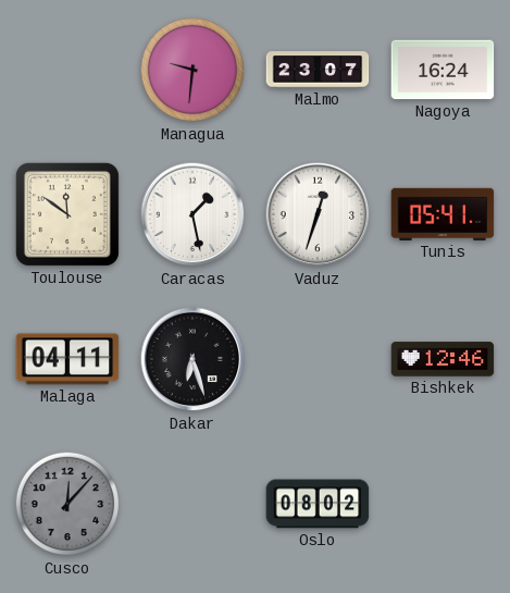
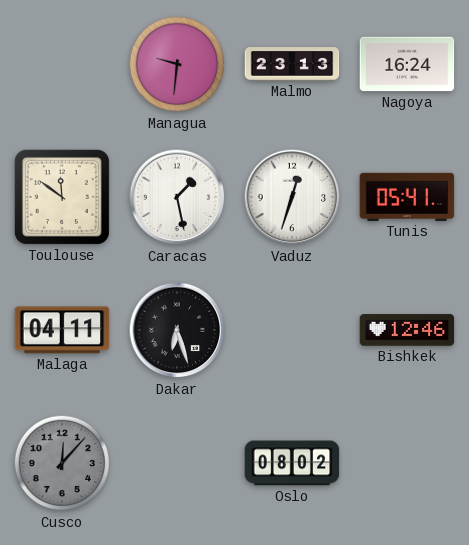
Malmo: 23:07 -> 23:13
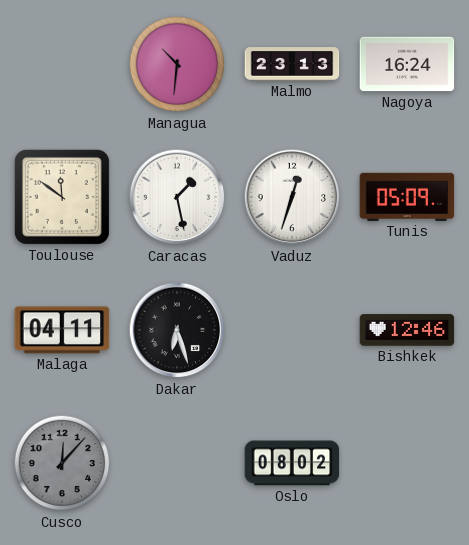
Managua: 9:31 -> 10:31
Tunis: 05:41 -> 05:09
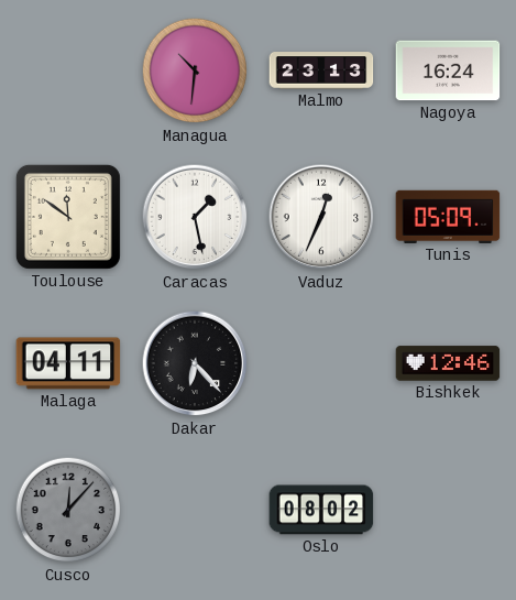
Vaduz: 12:33 -> 12:34
Dakar: 6:27 -> 6:23
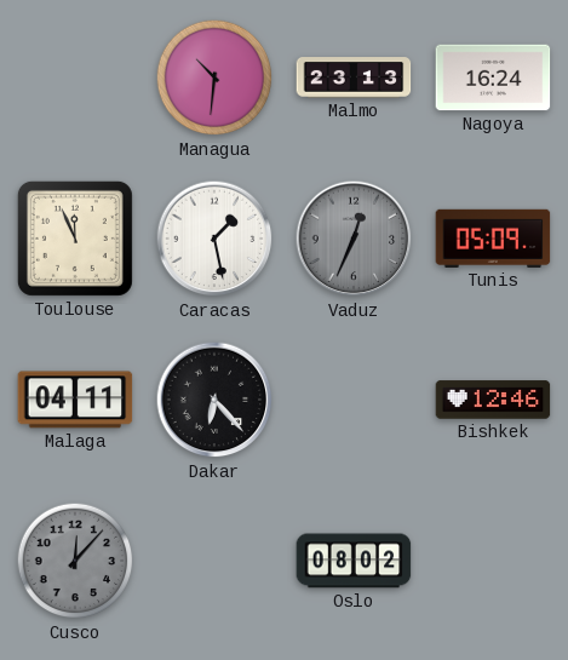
Toulouse: 11:51 -> 11:56
Vaduz dial: white -> grey
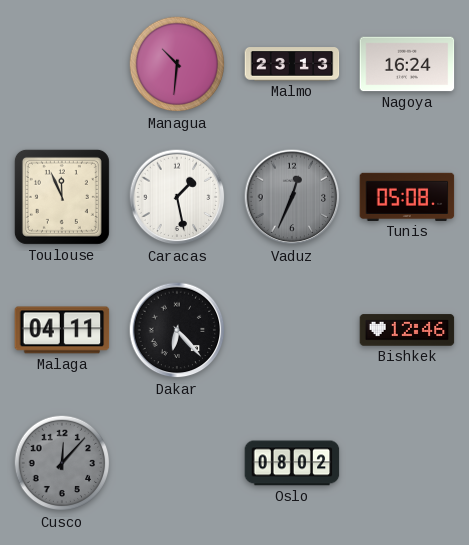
Tunis: 05:09 -> 05:08
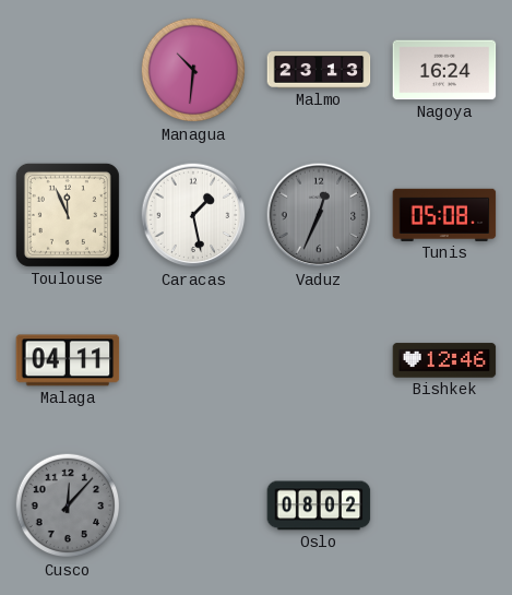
Dakar: 6:23 -> none
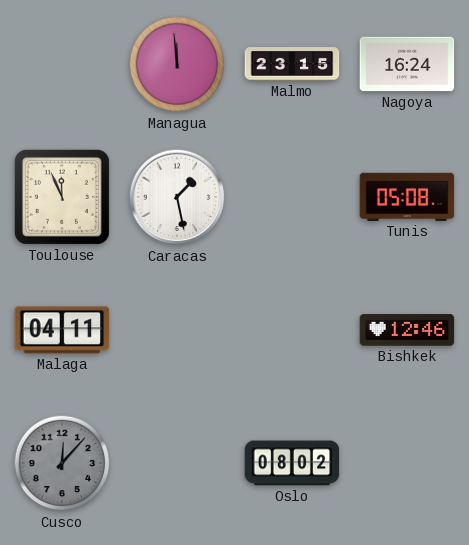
Managua: 10:31 -> 11:59
Malmo: 23:13 -> 23:15
Vaduz: 12:34 -> none
